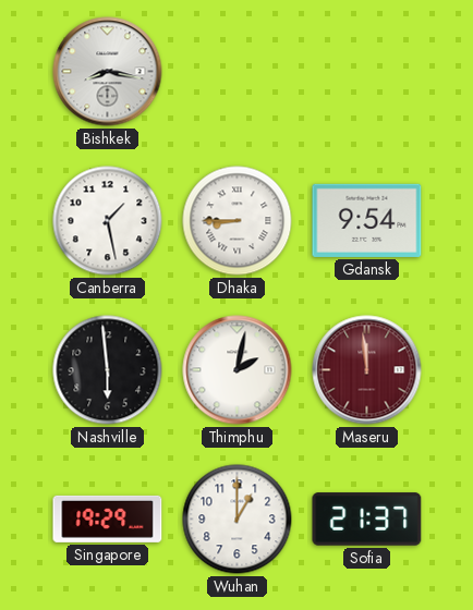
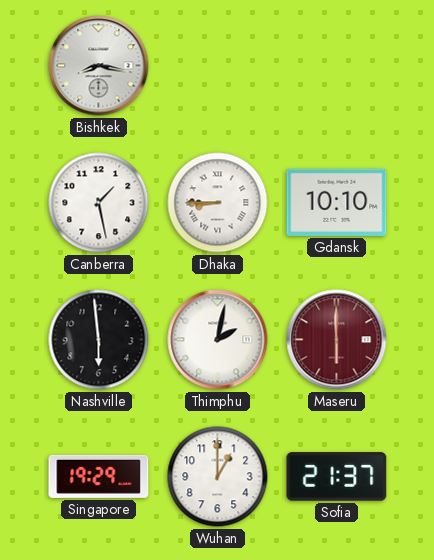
Gdansk: 9:54 -> 10:10
Maseru: 11:59 -> 6:00
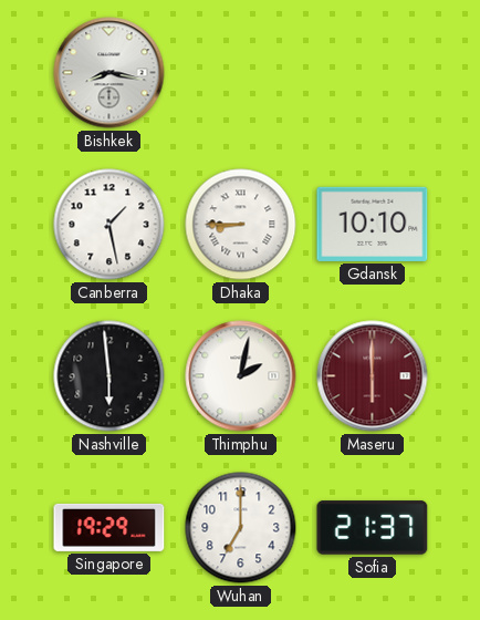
Wuhan: 1:00 -> 7:00
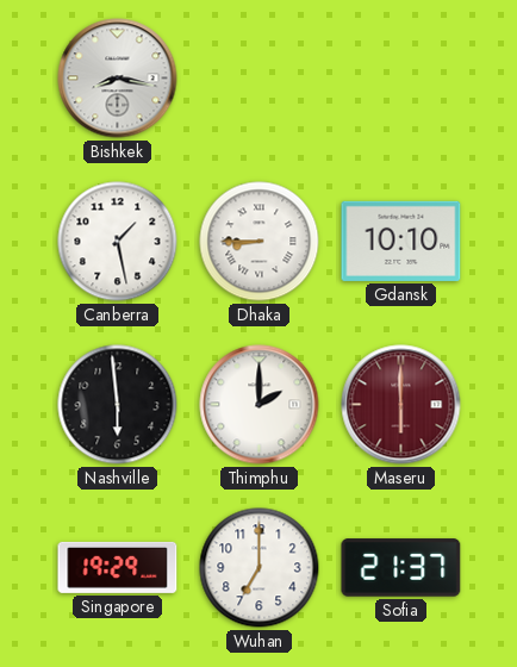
Thimphu: 2:02 -> 2:00
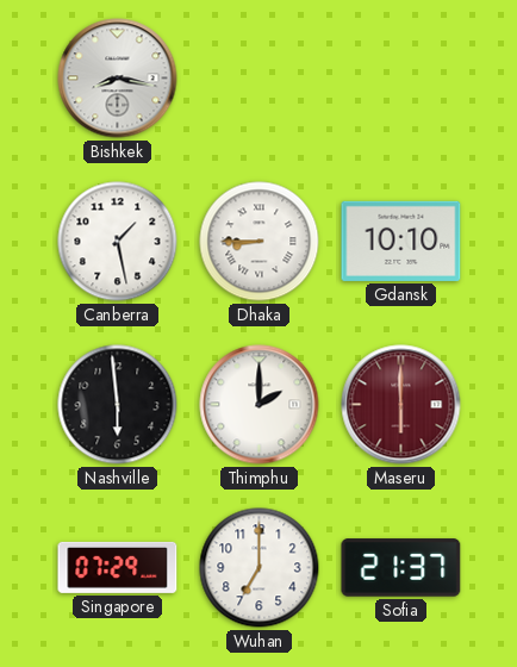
Singapore: 19:29 -> 07:29
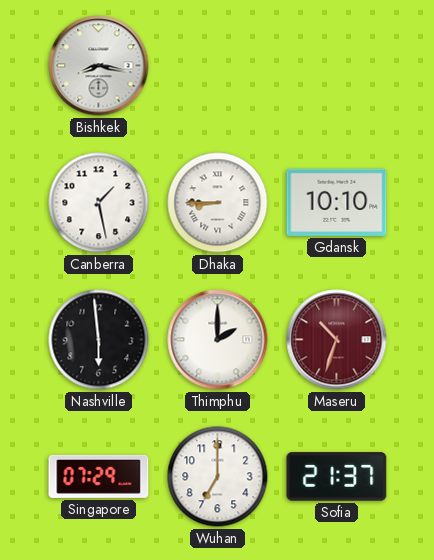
Maseru: 6:00 -> 10:33
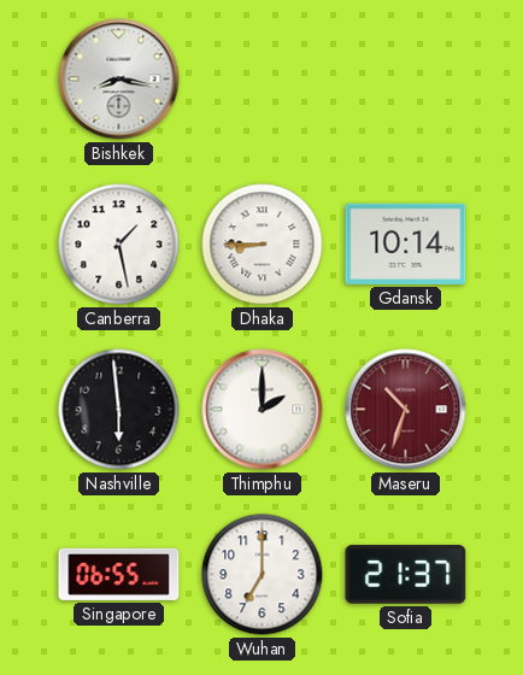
Gdansk: 10:10 -> 10:14
Singapore: 07:29 -> 06:55
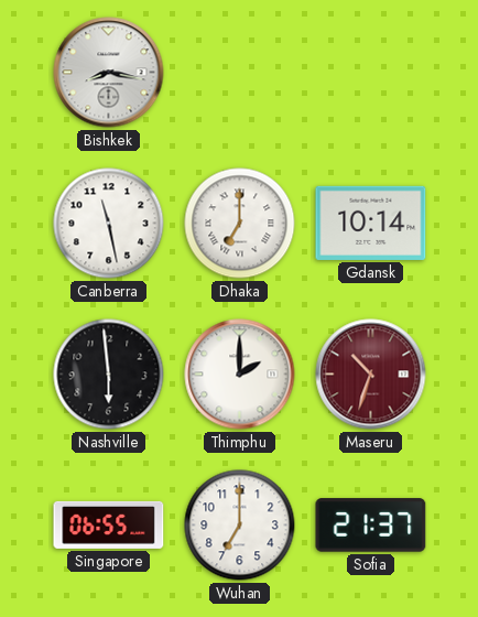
Canberra: 1:28 -> 11:28
Dhaka: 8:45 -> 7:00
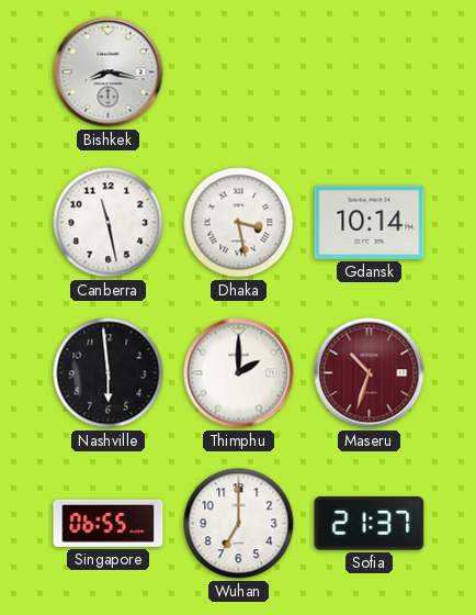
Dhaka: 7:00 -> 3:28
